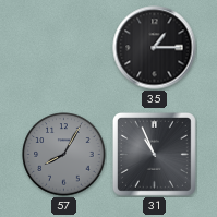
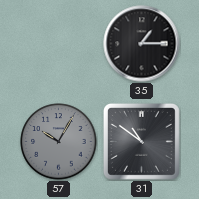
57: 8:05 -> 10:05
31: 10:56 -> 10:51
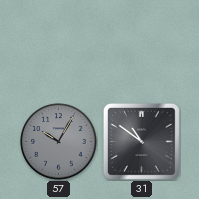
35: 1:15 -> none
